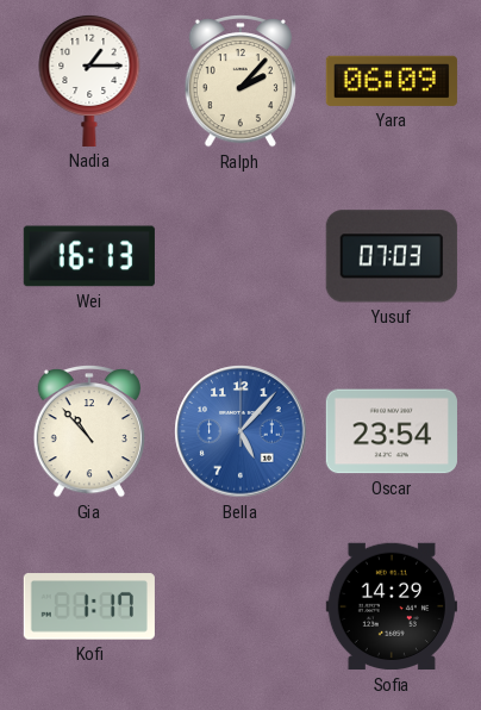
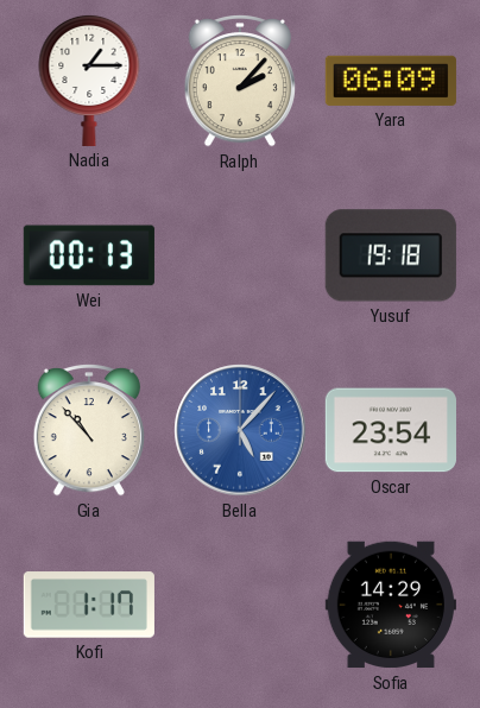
Wei: 16:13 -> 00:13
Yusuf: 07:03 -> 19:18
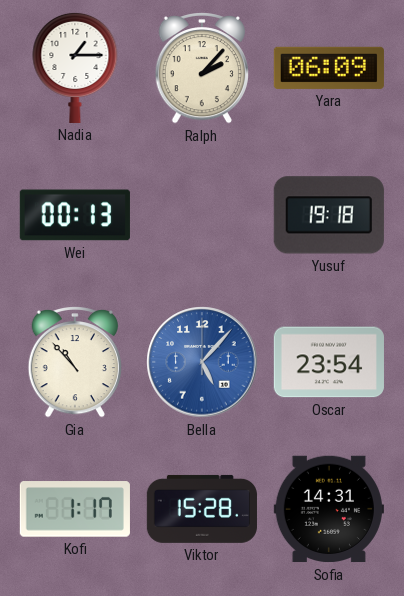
Viktor: none -> 15:28
Sofia: 14:29 -> 14:31
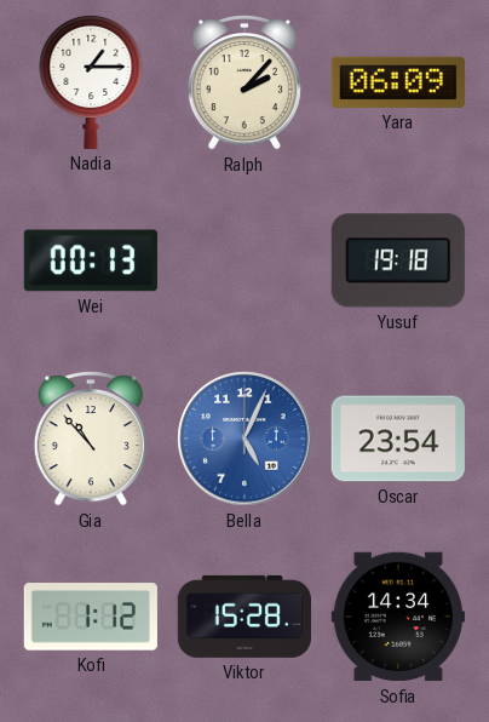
Bella: 5:07 -> 5:04
Kofi: 1:17 -> 1:12
Sofia: 14:31 -> 14:34
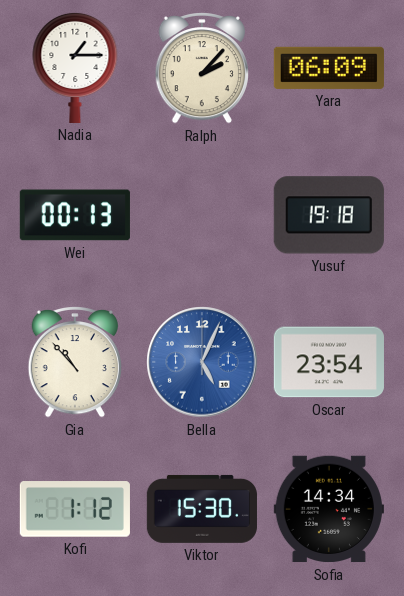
Viktor: 15:28 -> 15:30
